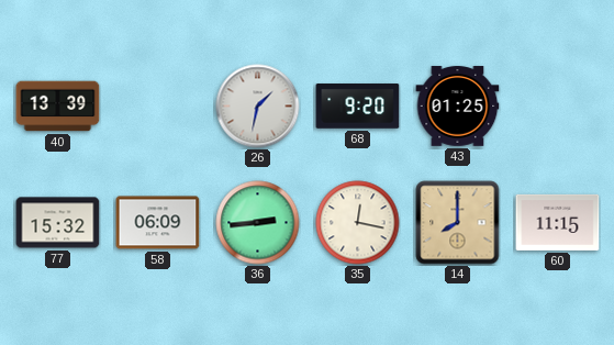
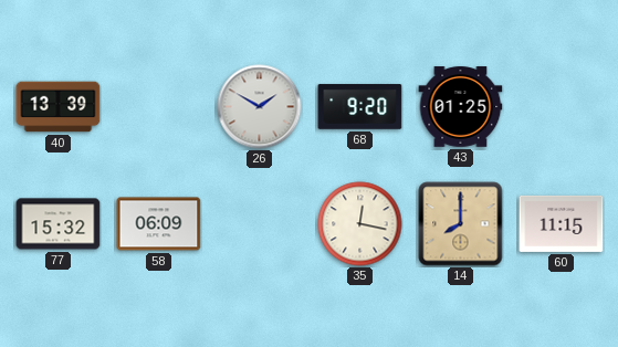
26: 1:32 -> 1:50
36: 2:44 -> none
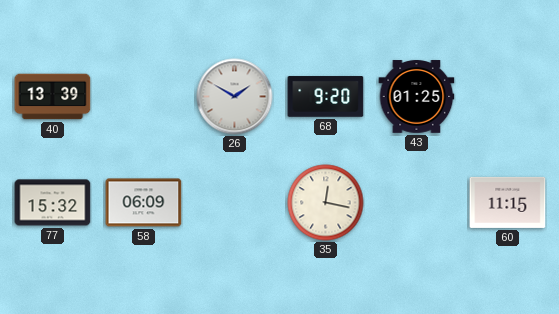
14: 8:00 -> none
